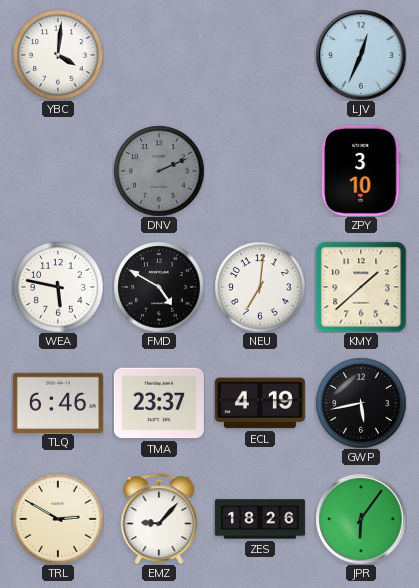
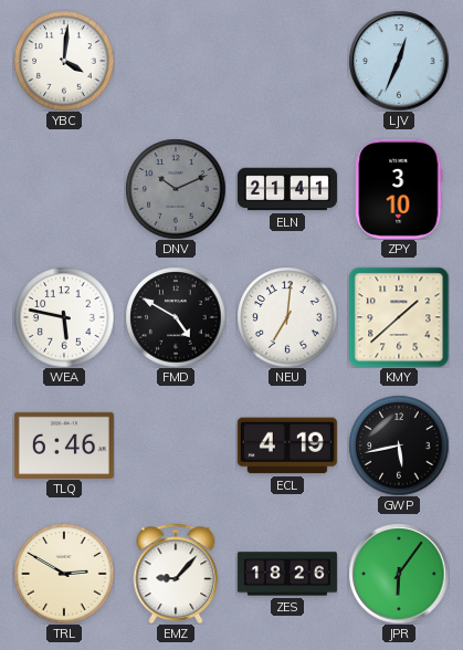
DNV: 2:11 -> 10:11
ELN: none -> 21:41
TMA: 23:37 -> none
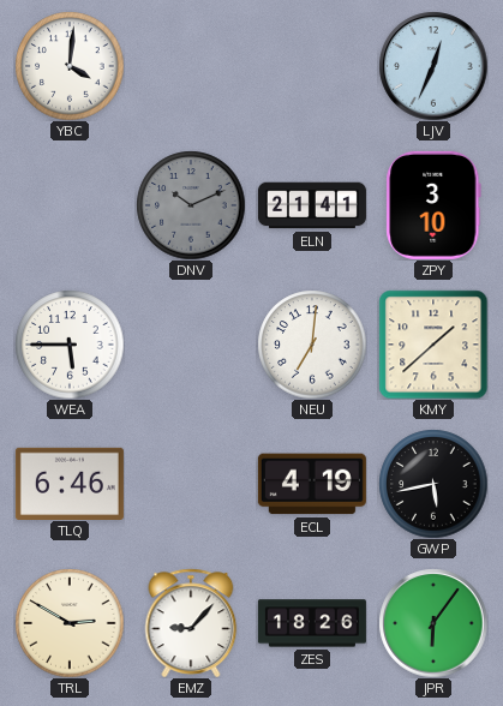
WEA: 5:47 -> 5:45
FMD: 4:50 -> none
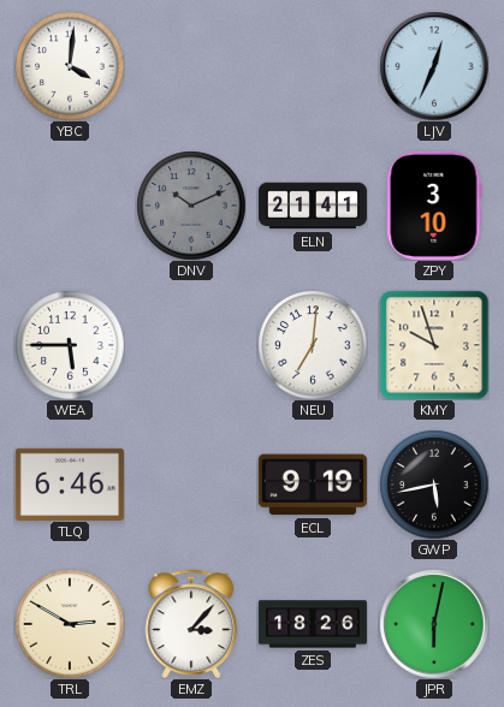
KMY: 1:38 -> 9:57
ECL: 4:19 -> 9:19
EMZ: 9:07 -> 3:07
JPR: 6:06 -> 6:02
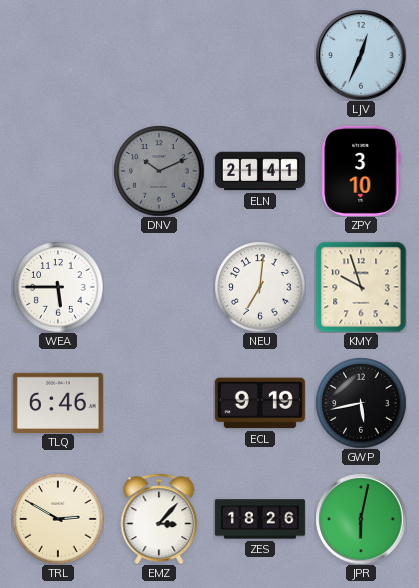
YBC: 4:01 -> none
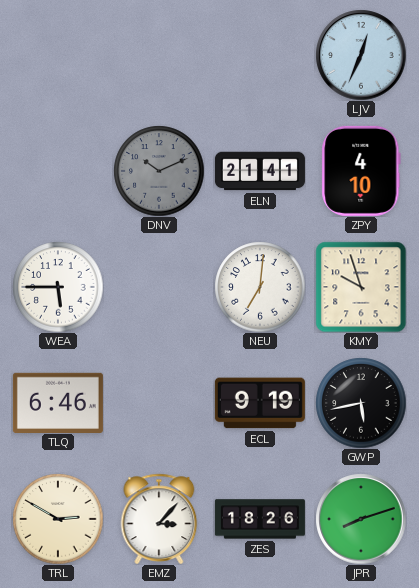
ZPY: 3:10 -> 4:10
JPR: 6:02 -> 8:12
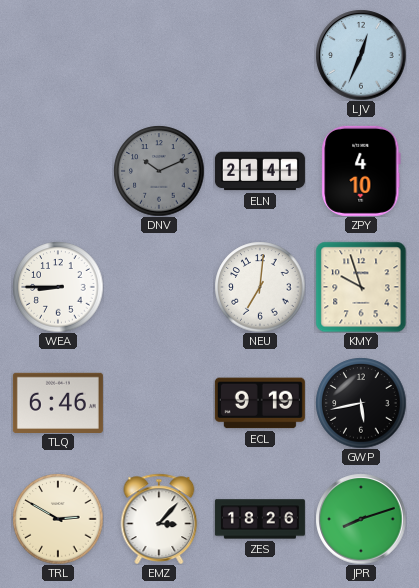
WEA: 5:45 -> 8:45
